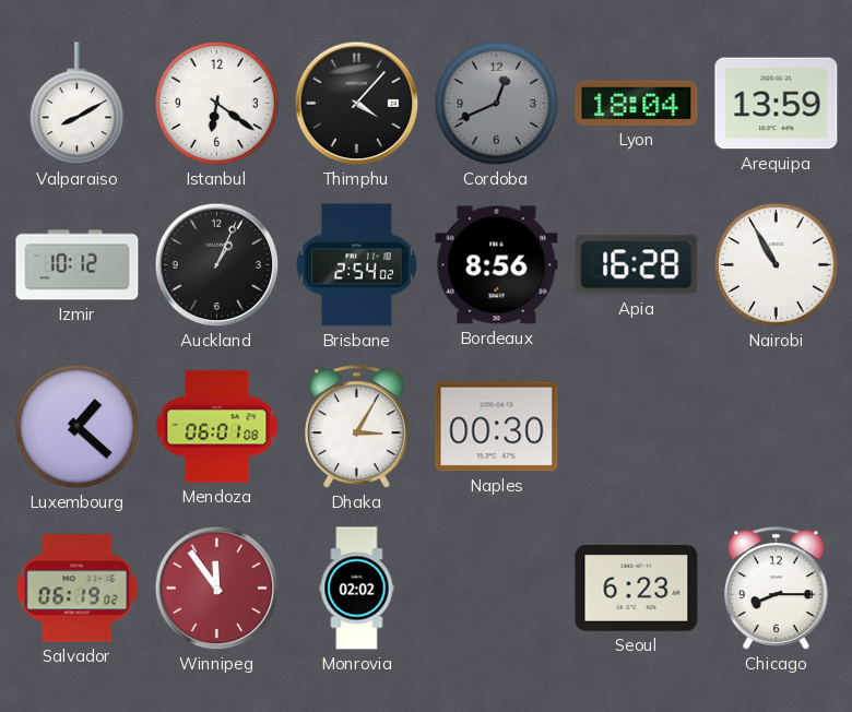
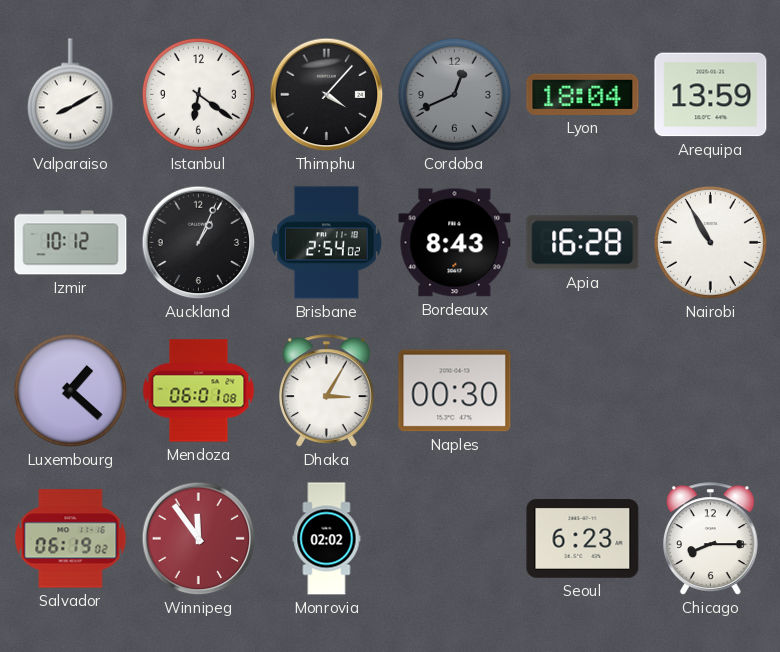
Bordeaux: 8:56 -> 8:43
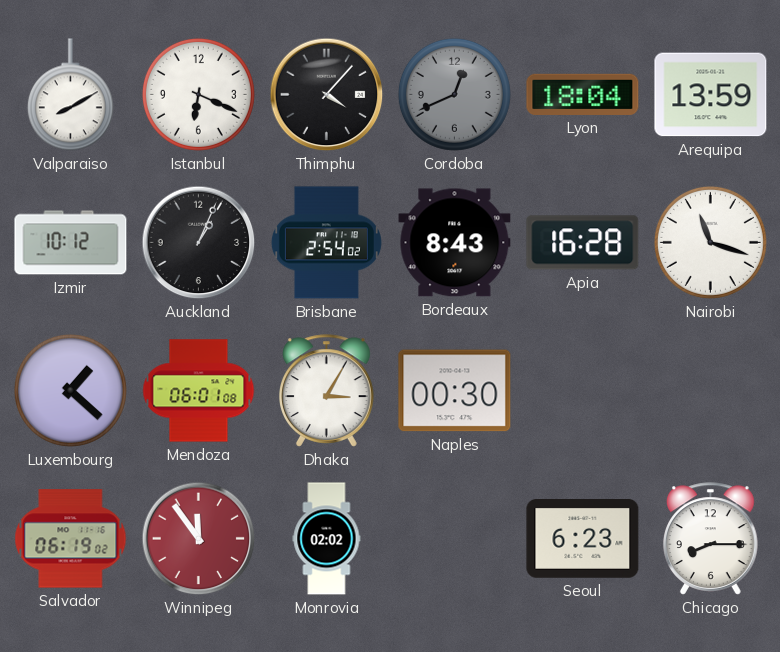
Istanbul: 6:21 -> 6:19
Nairobi: 10:55 -> 11:18
